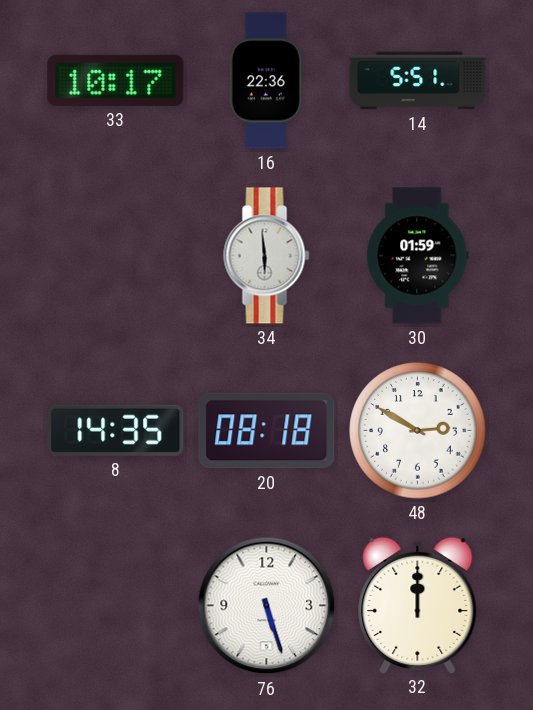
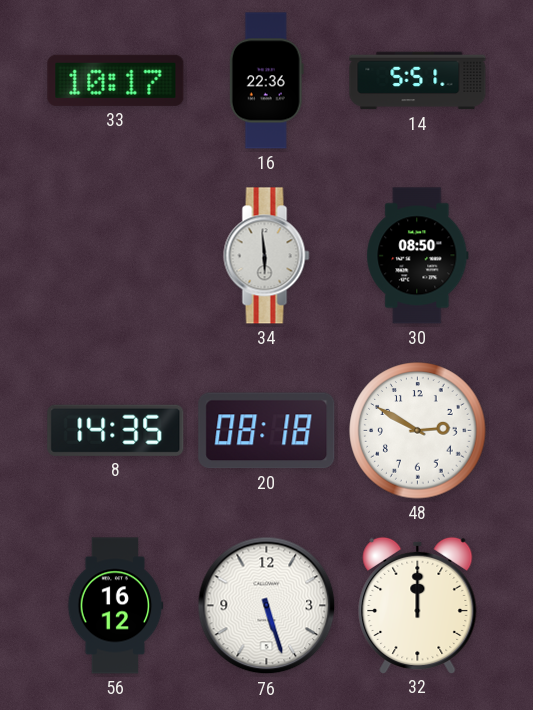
30: 01:59 -> 08:50
56: none -> 16:12
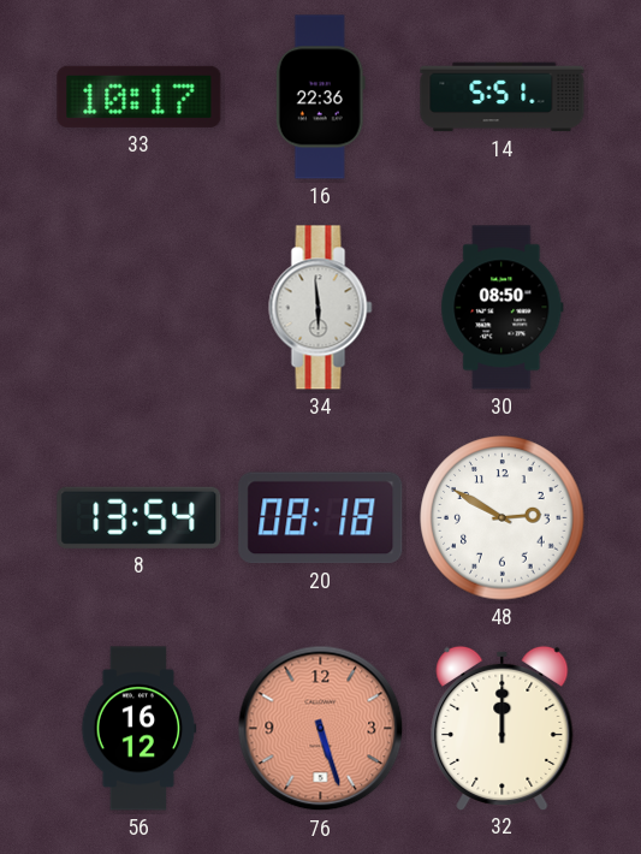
8: 14:35 -> 13:54
76 dial: white -> salmon
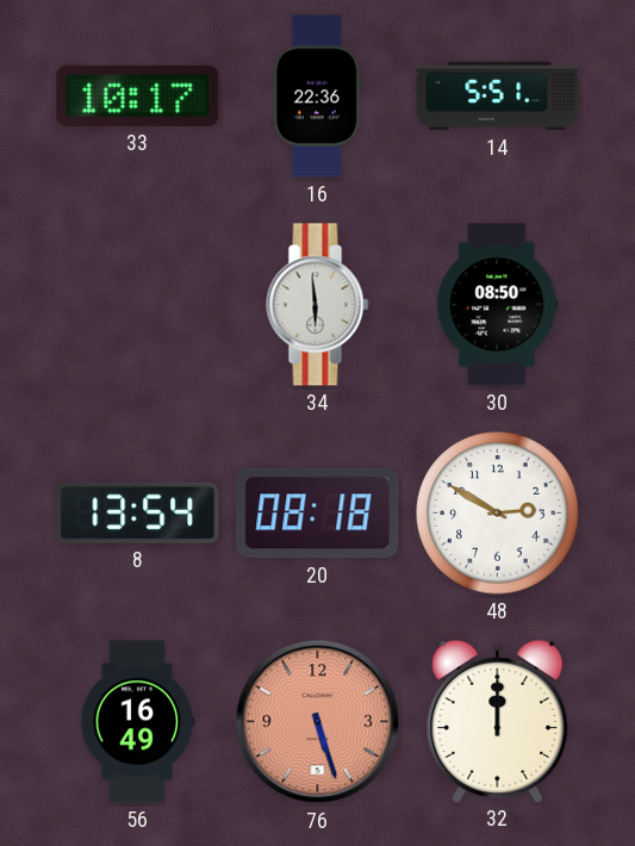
56: 16:12 -> 16:49
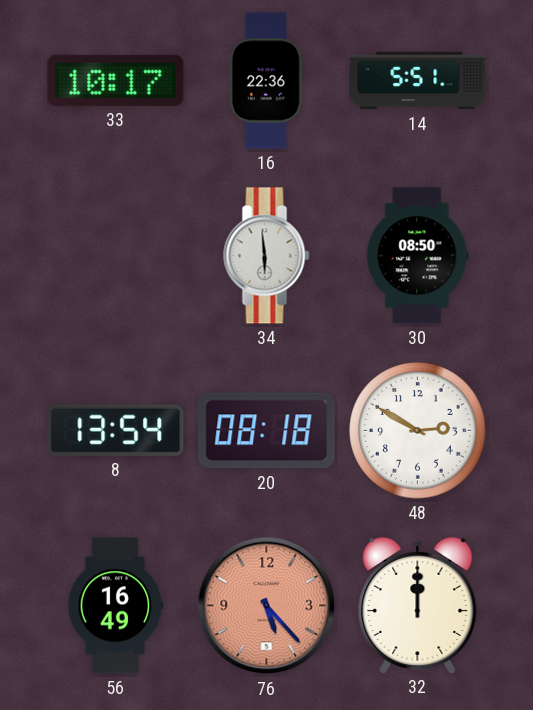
76: 5:27 -> 5:23
